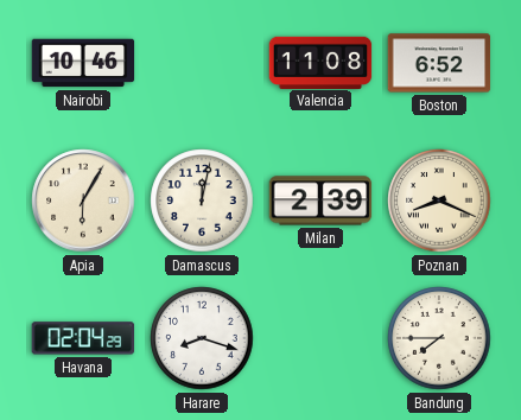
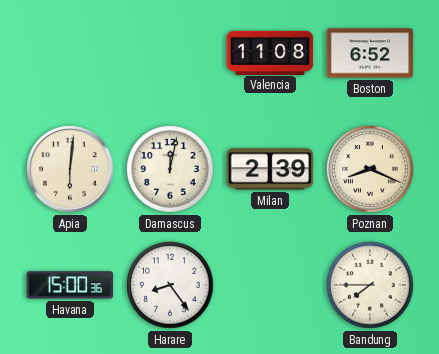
Nairobi: 10:46 -> none
Apia: 6:05 -> 6:01
Havana: 02:04 -> 15:00
Harare: 8:18 -> 8:24
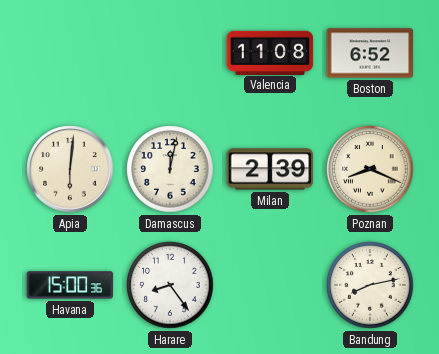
Bandung: 7:45 -> 8:13
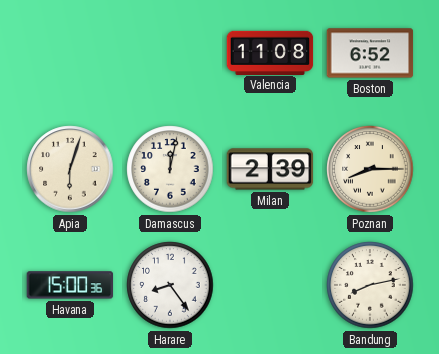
Apia: 6:01 -> 6:03
Poznan: 8:19 -> 8:15
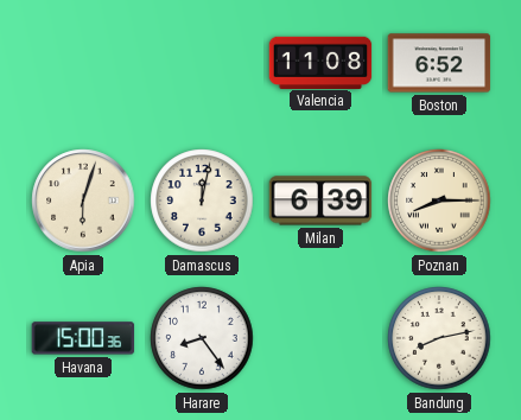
Milan: 2:39 -> 6:39
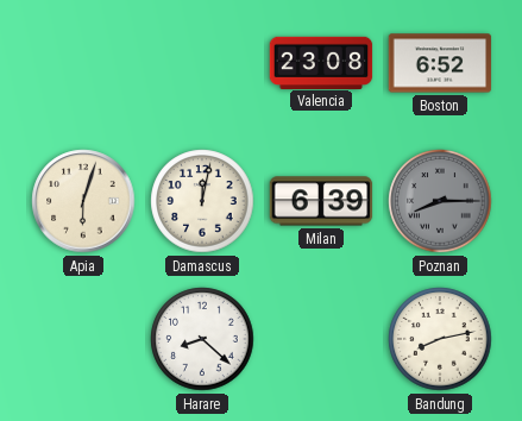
Valencia: 11:08 -> 23:08
Poznan dial: cream -> grey
Havana: 15:00 -> none
Harare: 8:24 -> 8:22
